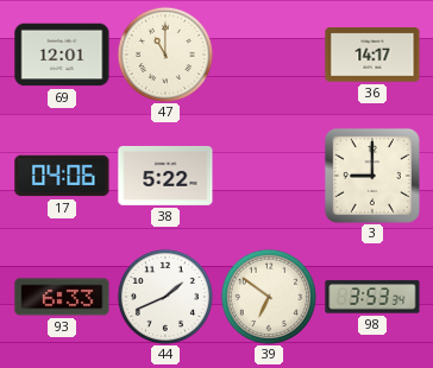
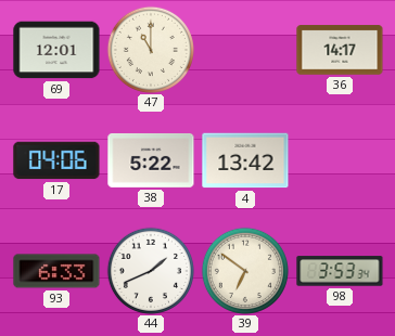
4: none -> 13:42
3: 9:00 -> none
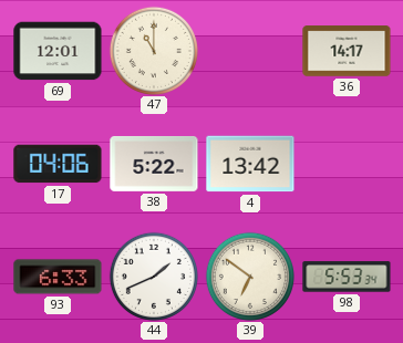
98: 3:53 -> 5:53
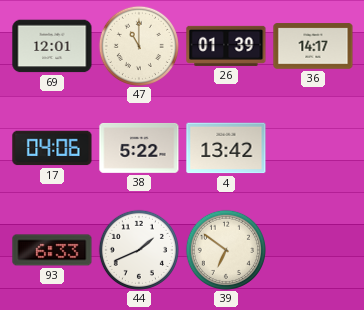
26: none -> 01:39
98: 5:53 -> none
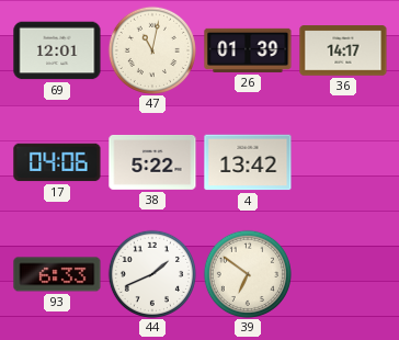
47: 11:00 -> 11:02
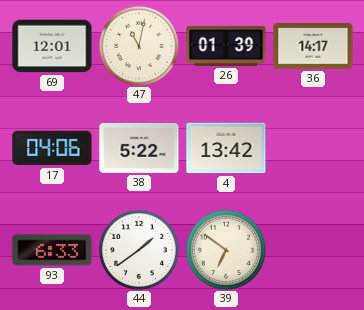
44: 1:41 -> 1:39
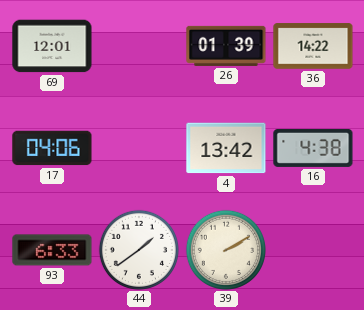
47: 11:02 -> none
36: 14:17 -> 14:22
38: 5:22 -> none
16: none -> 4:38
39: 6:51 -> 2:10
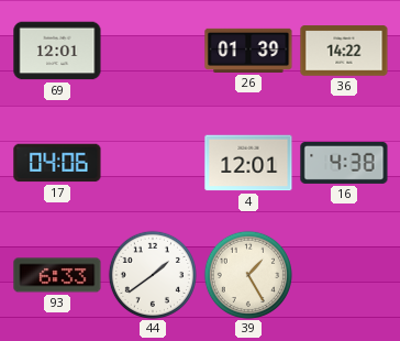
4: 13:42 -> 12:01
39: 2:10 -> 1:25
